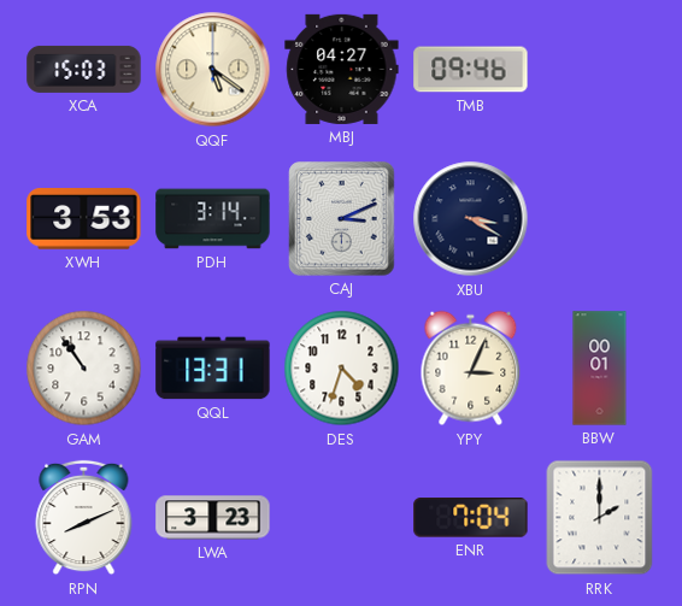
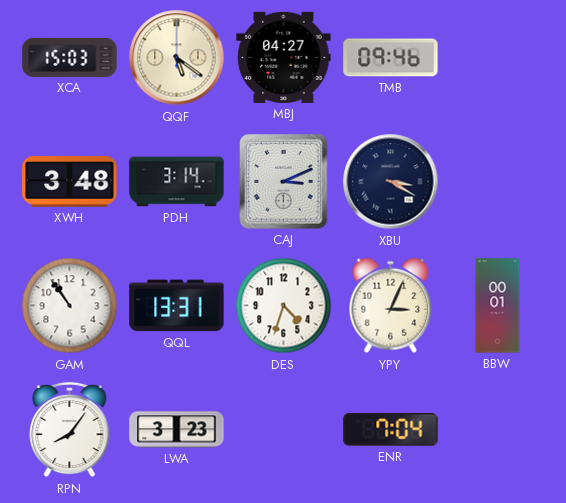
XWH: 3:53 -> 3:48
RPN: 8:11 -> 8:06
RRK: 2:00 -> none
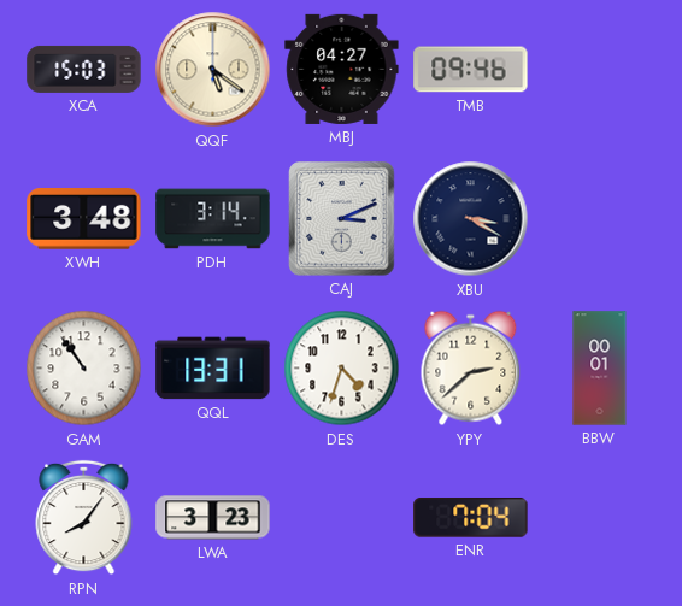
YPY: 3:04 -> 2:38
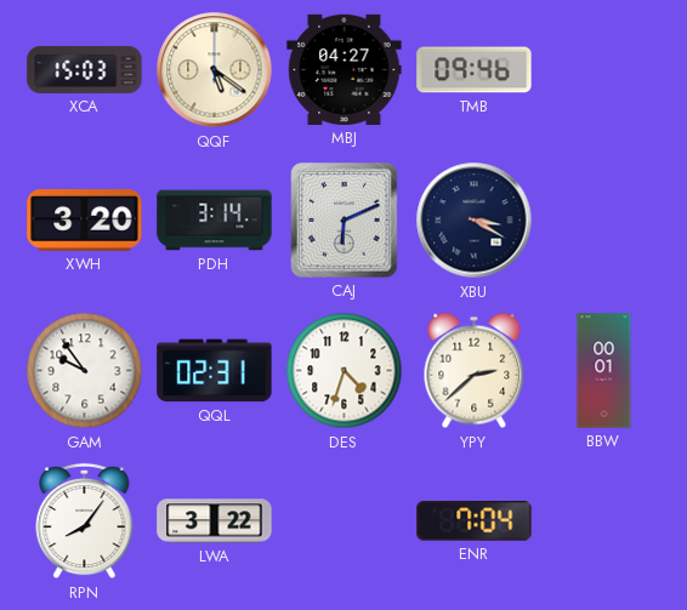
XWH: 3:48 -> 3:20
CAJ: 3:11 -> 6:11
GAM: 10:54 -> 9:54
QQL: 13:31 -> 02:31
LWA: 3:23 -> 3:22
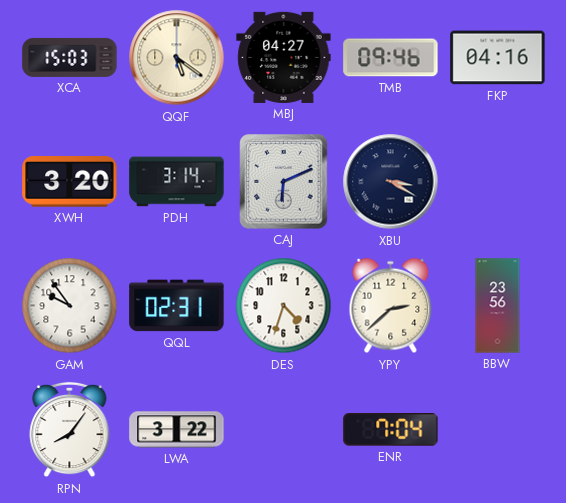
FKP: none -> 04:16
BBW: 00:01 -> 23:56
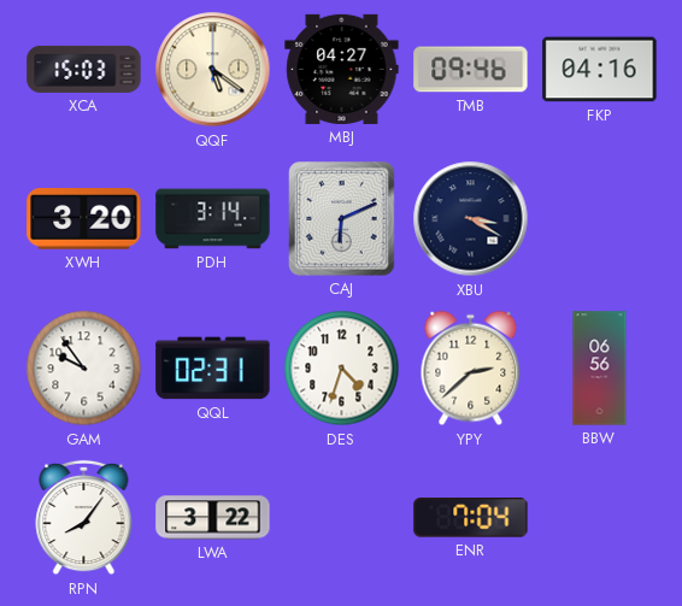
BBW: 23:56 -> 06:56
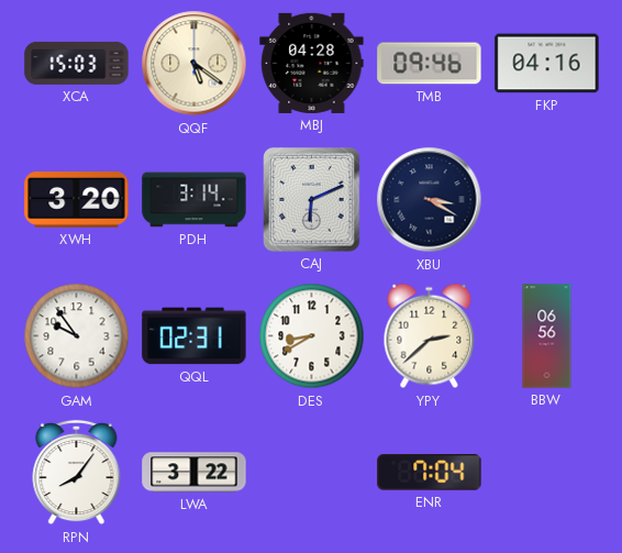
MBJ: 04:27 -> 04:28
DES: 4:33 -> 8:40
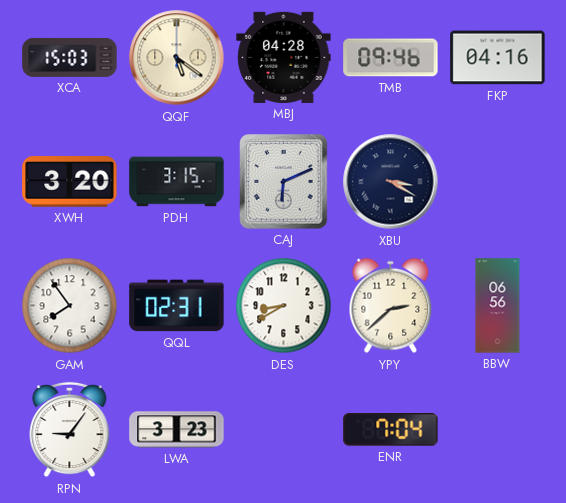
PDH: 3:14 -> 3:15
GAM: 9:54 -> 7:54
RPN: 8:06 -> 9:06
LWA: 3:22 -> 3:23
